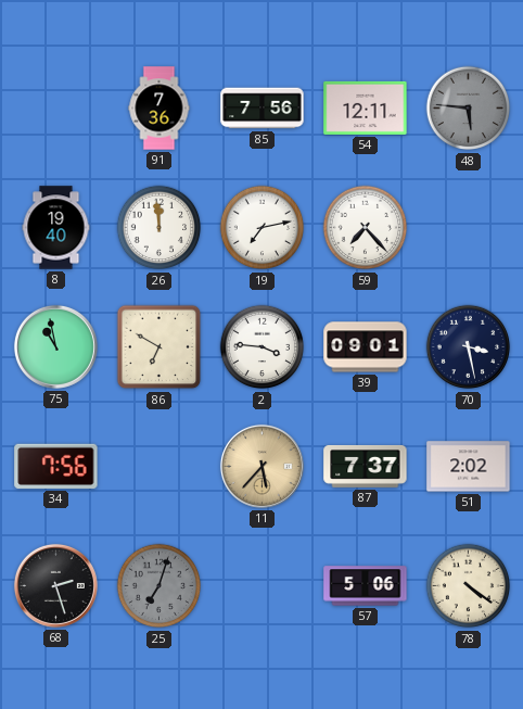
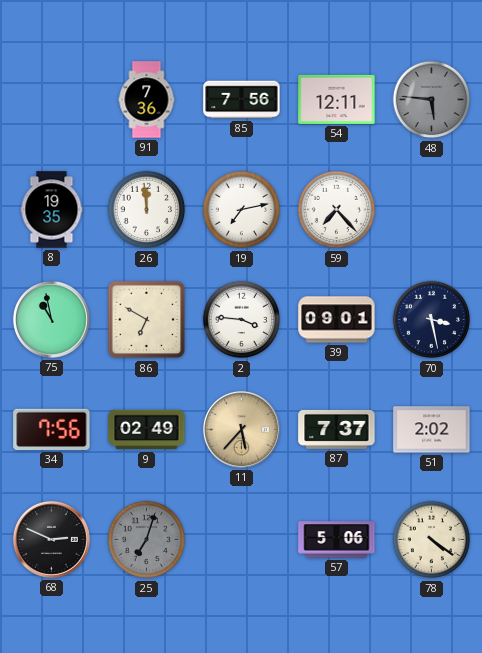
8: 19:40 -> 19:35
9: none -> 02:49
68: 2:27 -> 2:49
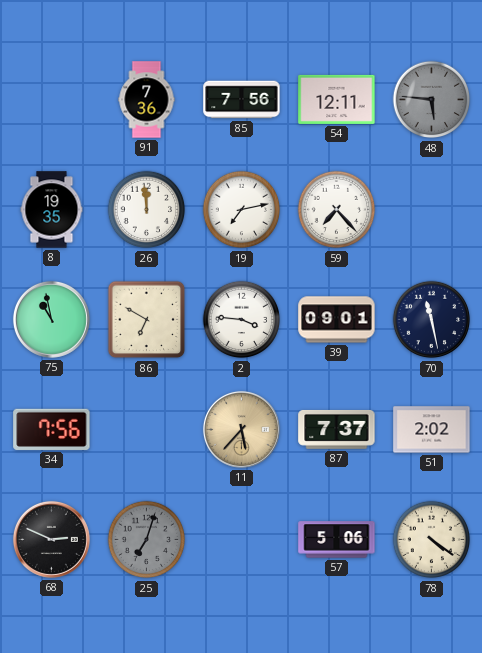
70: 3:28 -> 11:28
9: 02:49 -> none
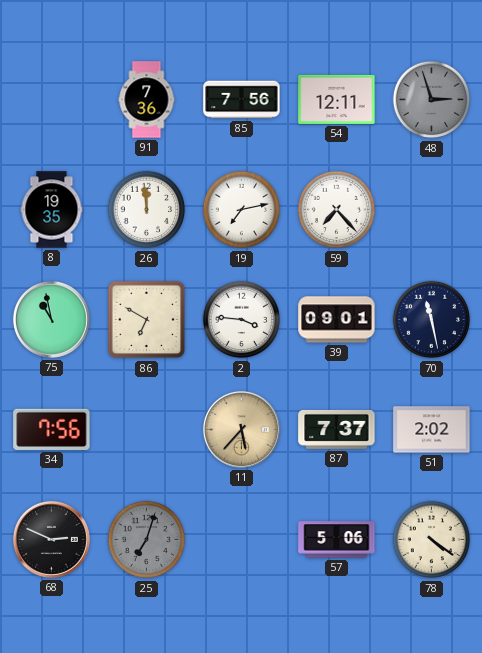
48: 5:46 -> 2:57
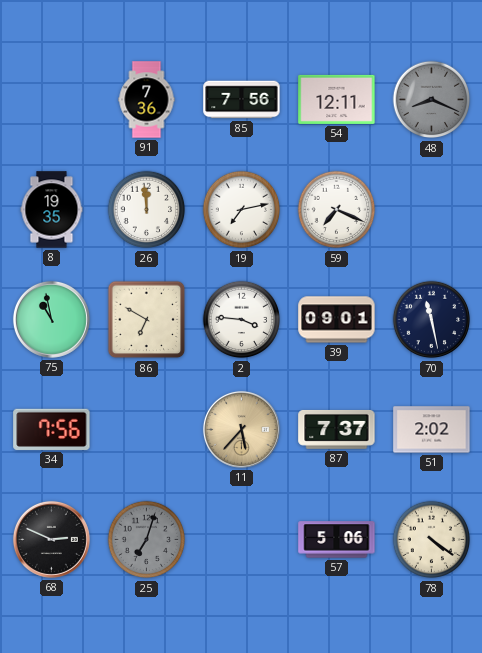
48: 2:57 -> 8:19
59: 7:23 -> 7:19
